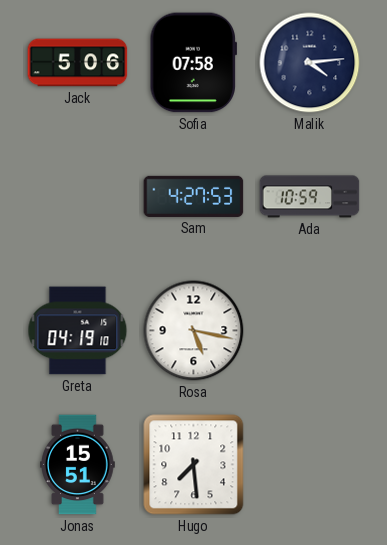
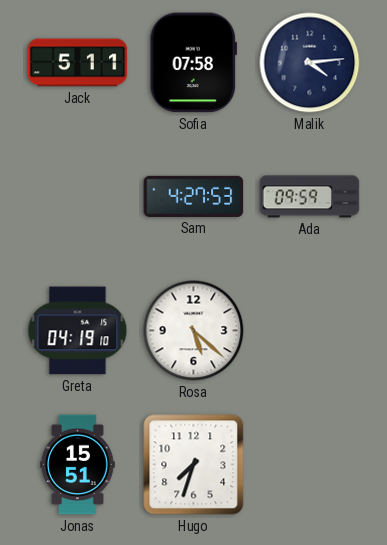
Jack: 5:06 -> 5:11
Ada: 10:59 -> 09:59
Rosa: 5:17 -> 5:22
Hugo: 7:29 -> 7:33
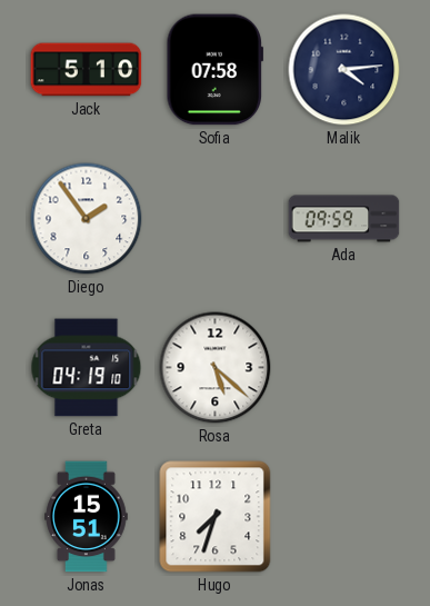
Jack: 5:11 -> 5:10
Diego: none -> 1:54
Sam: 4:27 -> none
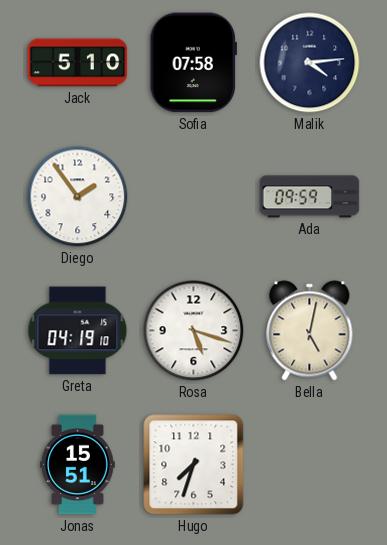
Rosa: 5:22 -> 5:18
Bella: none -> 5:02
